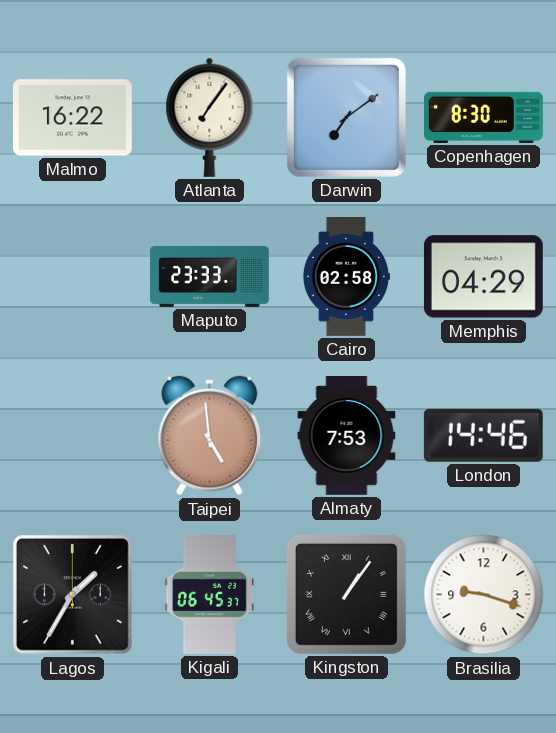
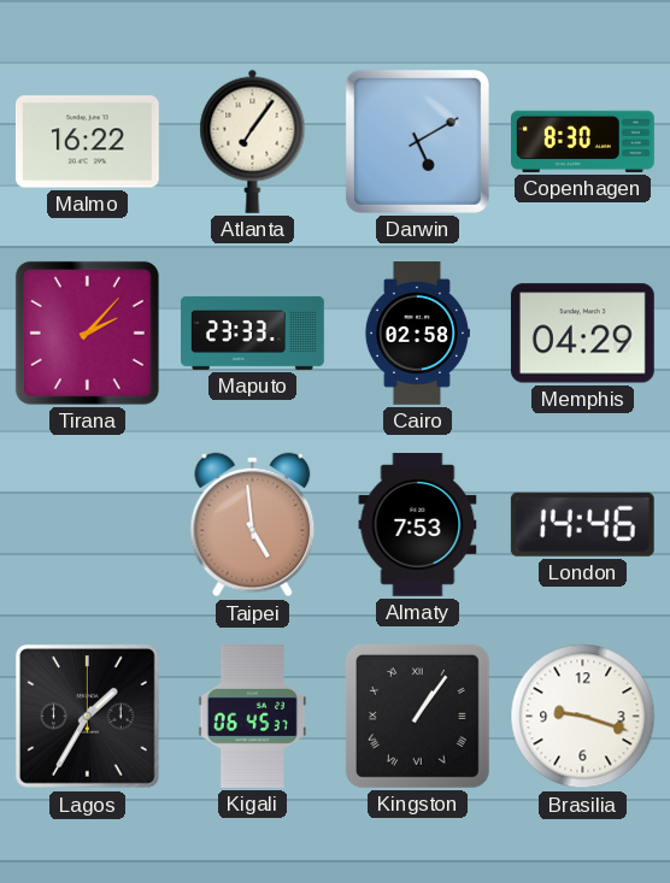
Darwin: 7:09 -> 5:10
Tirana: none -> 2:07
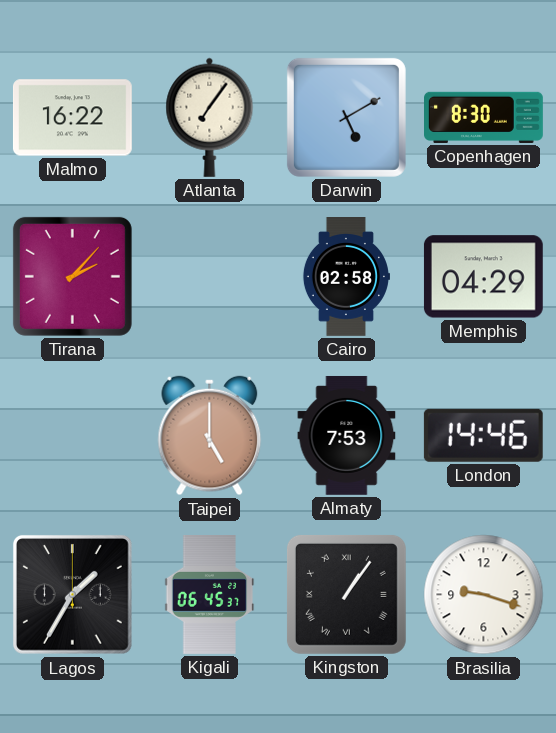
Maputo: 23:33 -> none
Taipei: 4:59 -> 5:00
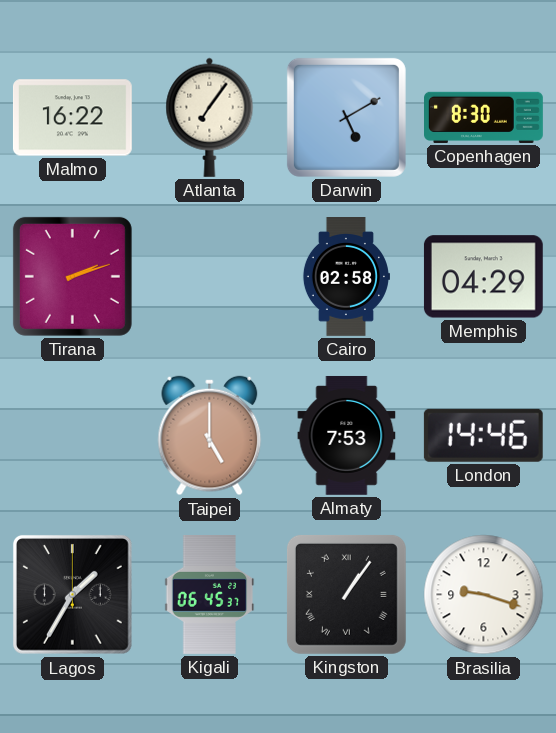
Tirana: 2:07 -> 2:12
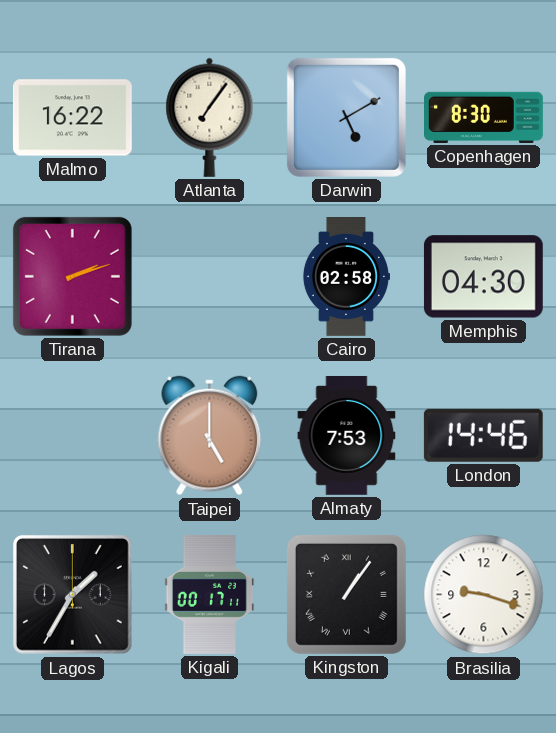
Memphis: 04:29 -> 04:30
Kigali: 06:45 -> 00:17
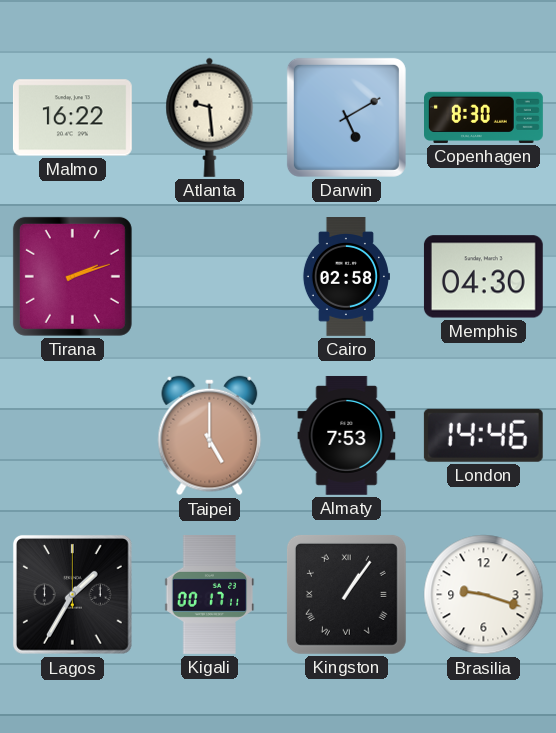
Atlanta: 7:06 -> 9:29
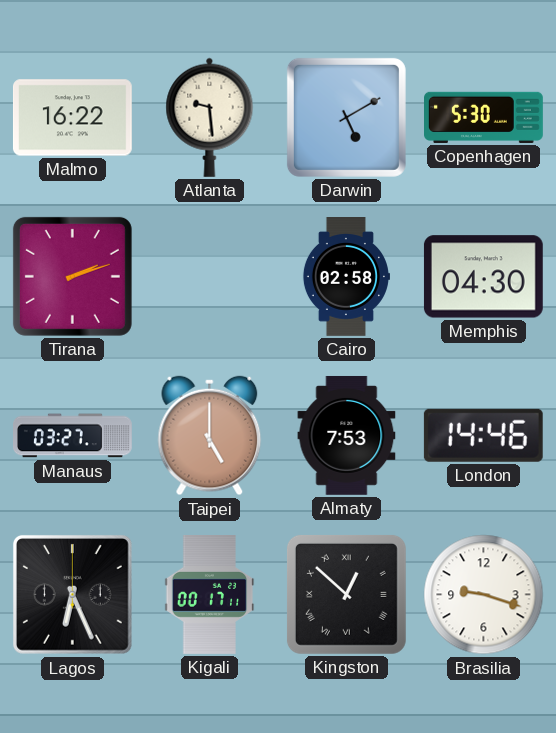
Copenhagen: 8:30 -> 5:30
Manaus: none -> 03:27
Lagos: 1:35 -> 6:26
Kingston: 1:06 -> 12:52
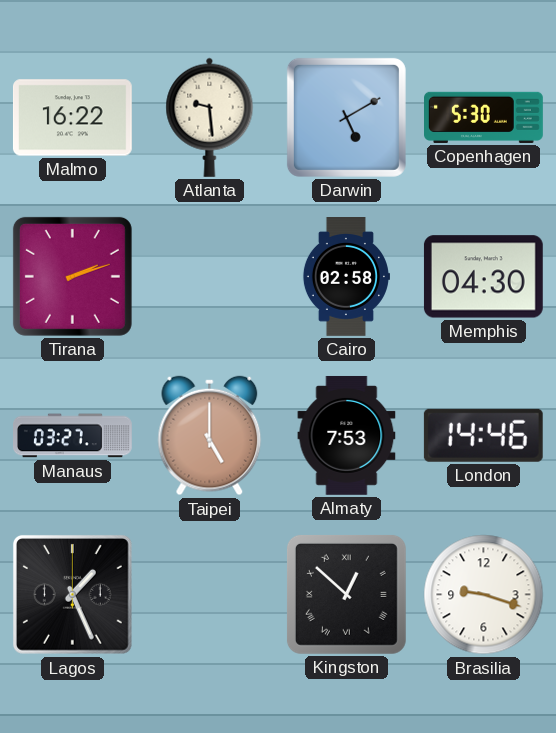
Lagos: 6:26 -> 1:26
Kigali: 00:17 -> none
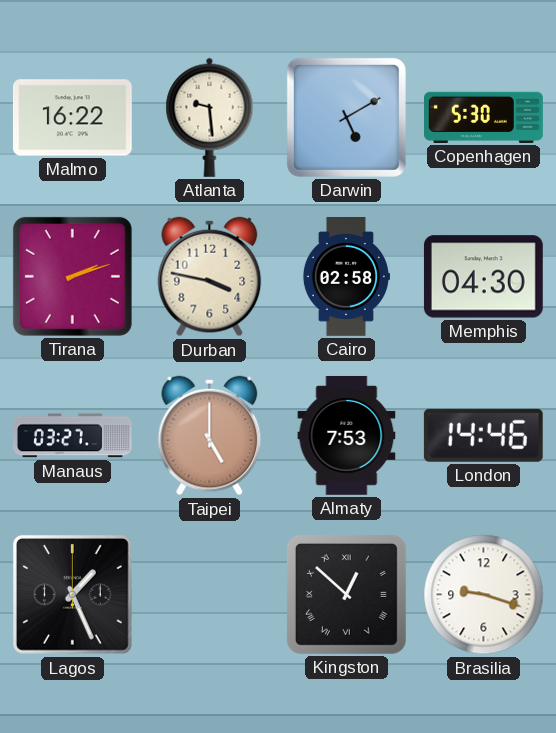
Durban: none -> 3:47
